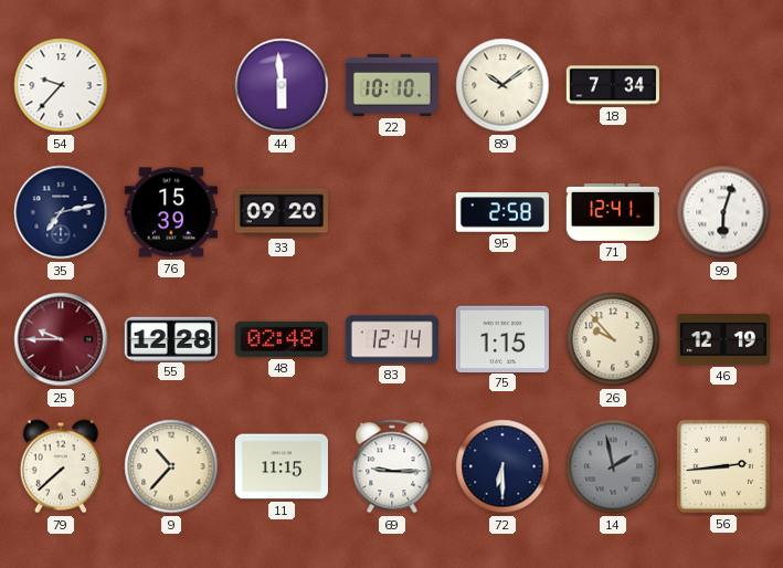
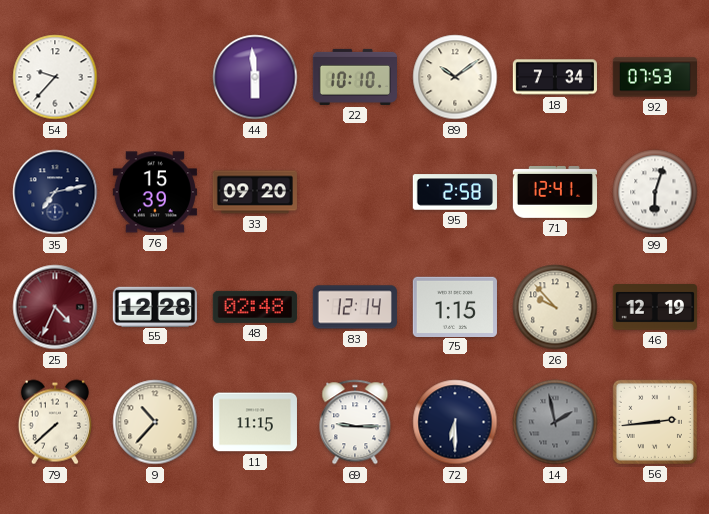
92: none -> 07:53
25: 9:45 -> 4:34
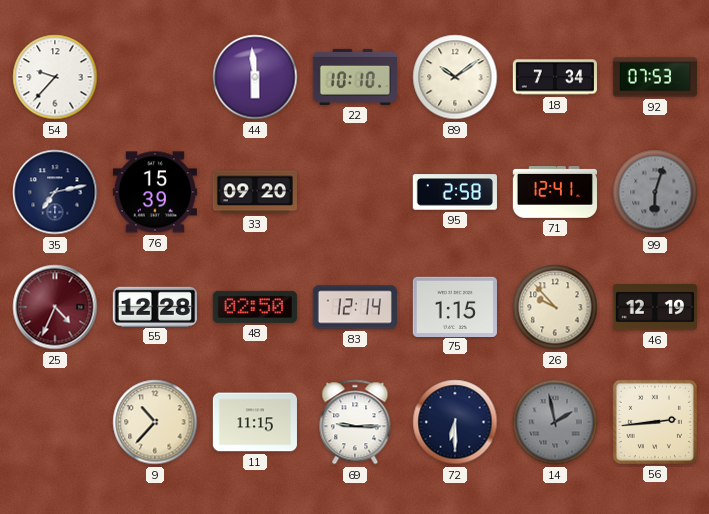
99 dial: white -> grey
48: 02:48 -> 02:50
79: 7:38 -> none
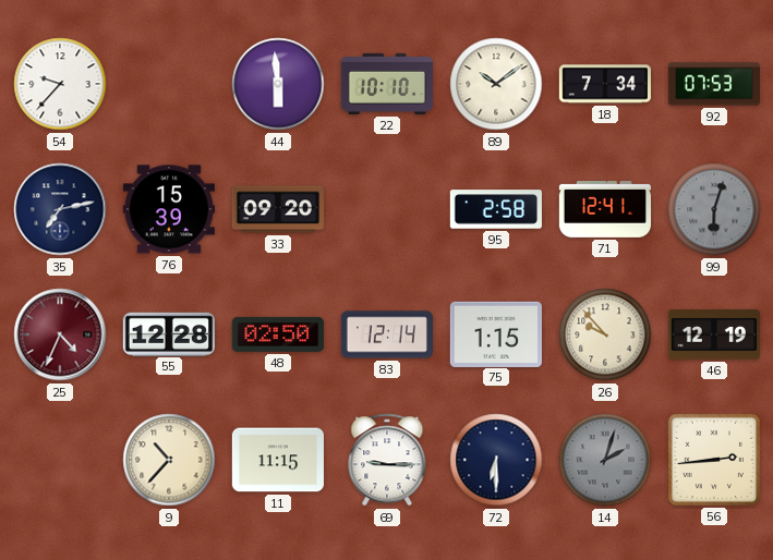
14: 1:58 -> 2:03
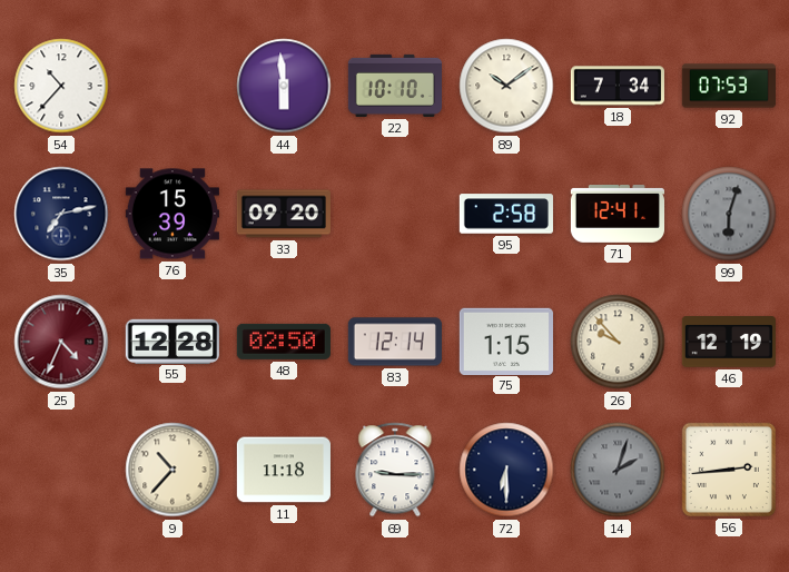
54: 9:37 -> 10:37
11: 11:15 -> 11:18
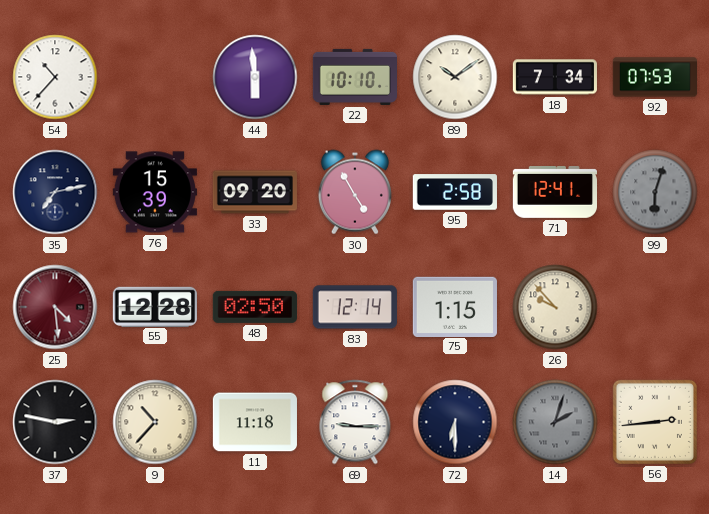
30: none -> 4:55
25: 4:34 -> 4:29
46: 12:19 -> none
37: none -> 2:47
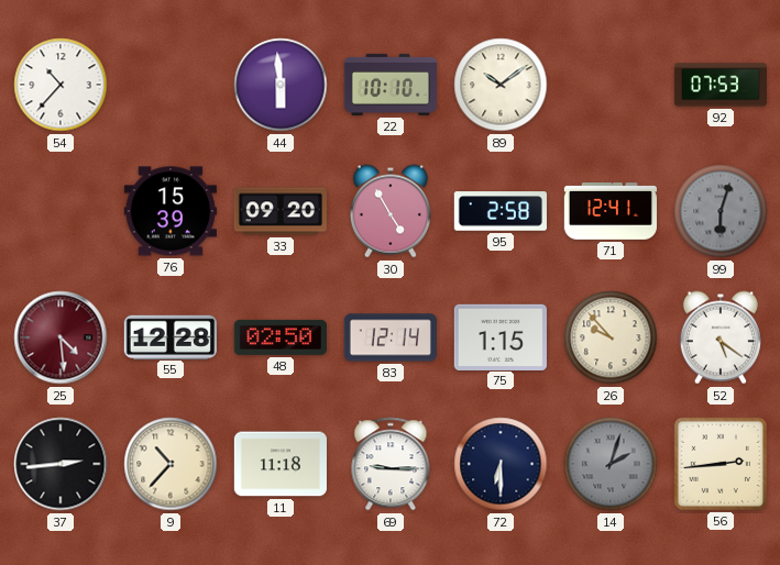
18: 7:34 -> none
35: 7:13 -> none
52: none -> 5:21
37: 2:47 -> 2:44
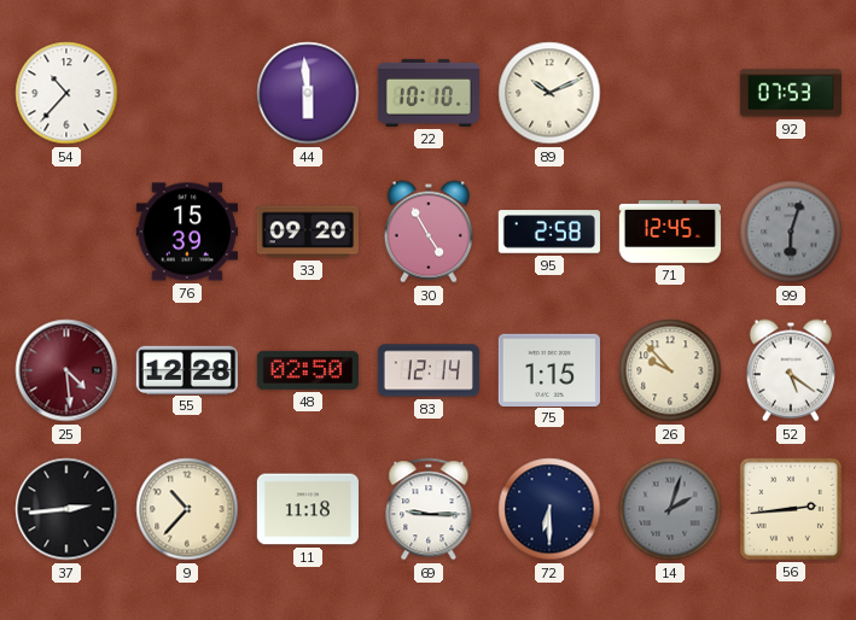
89: 10:09 -> 10:11
71: 12:41 -> 12:45
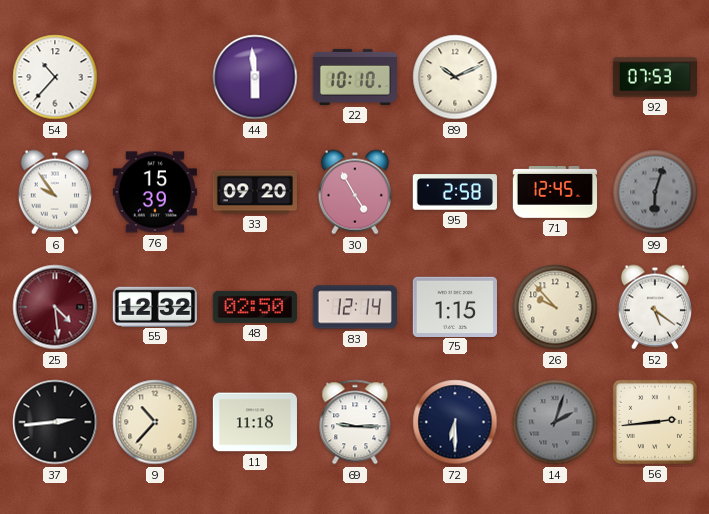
6: none -> 9:54
55: 12:28 -> 12:32
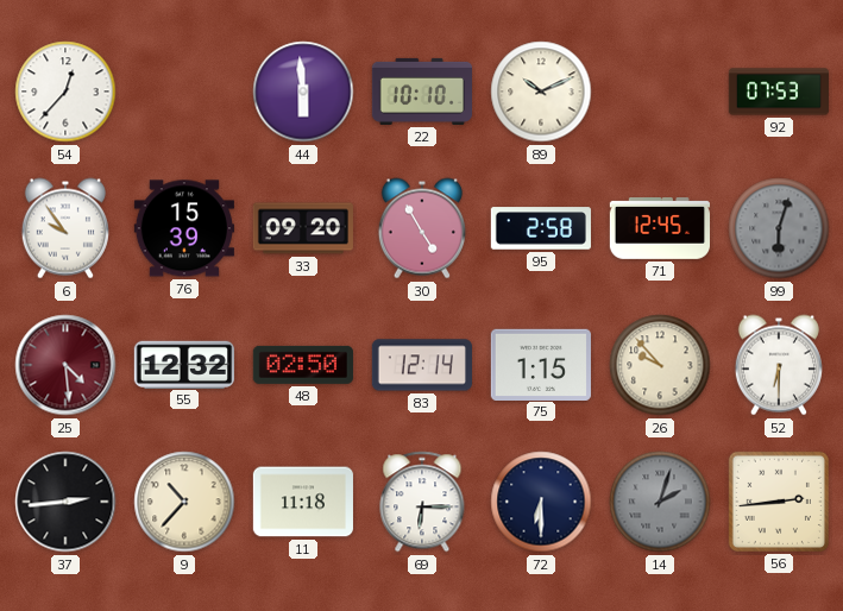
54: 10:37 -> 12:37
52: 5:21 -> 6:30
69: 9:15 -> 6:15
